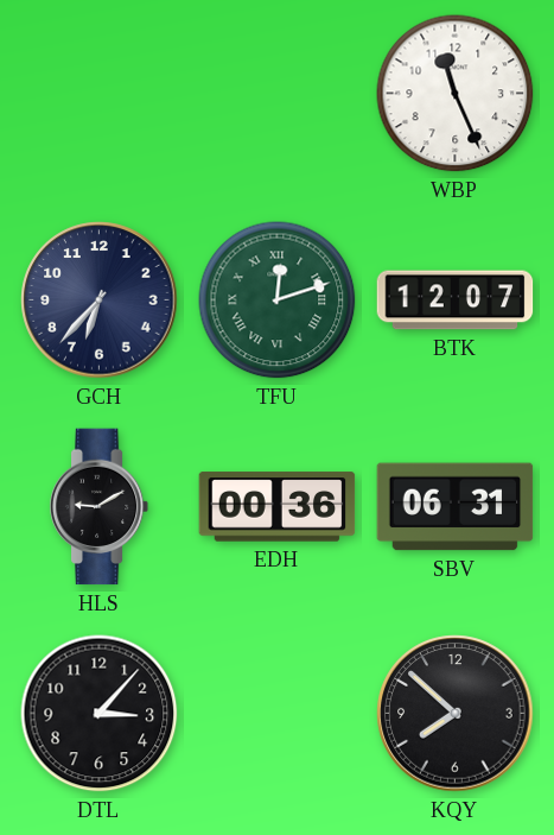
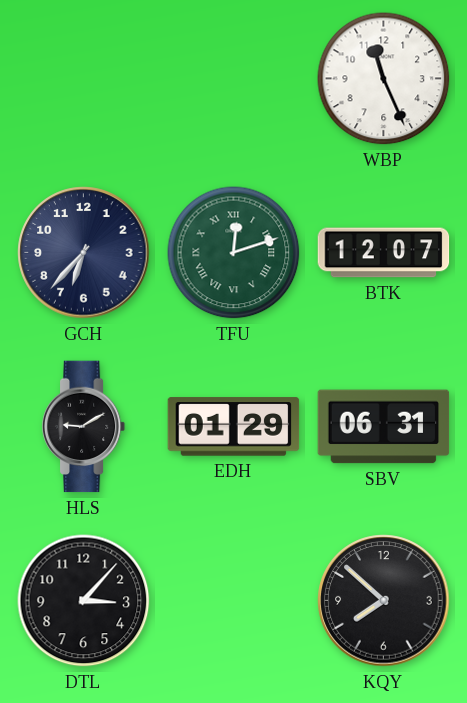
EDH: 00:36 -> 01:29
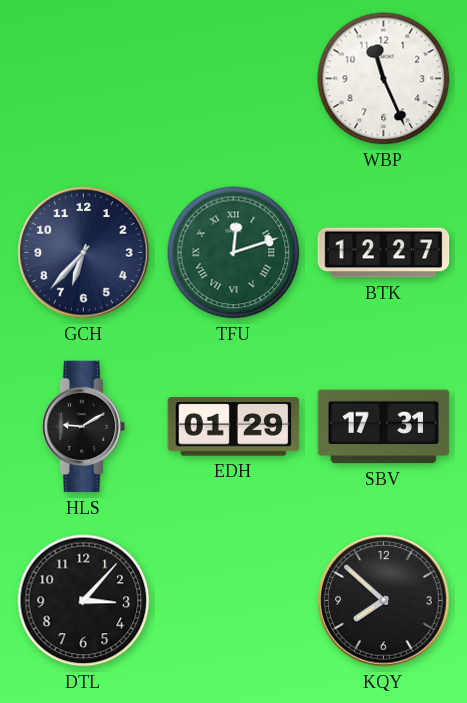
BTK: 12:07 -> 12:27
SBV: 06:31 -> 17:31
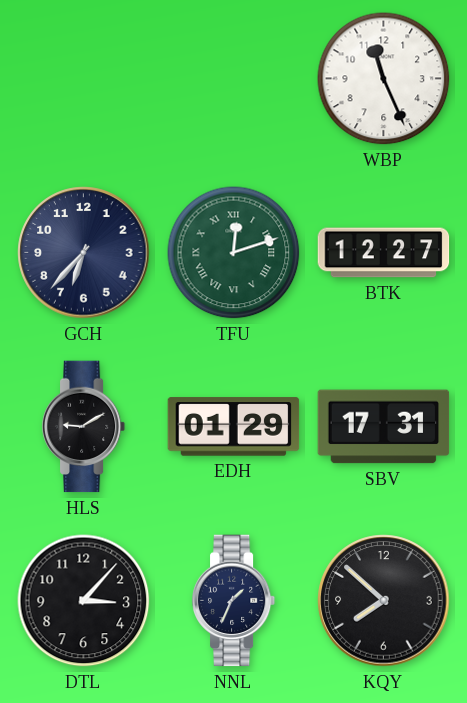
NNL: none -> 1:34
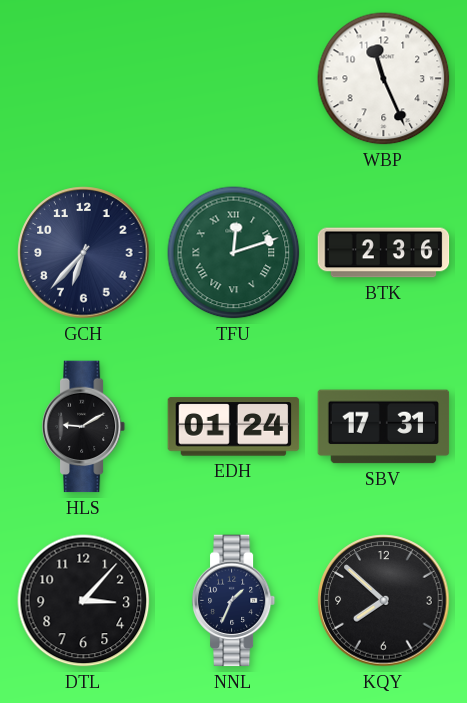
BTK: 12:27 -> 2:36
EDH: 01:29 -> 01:24
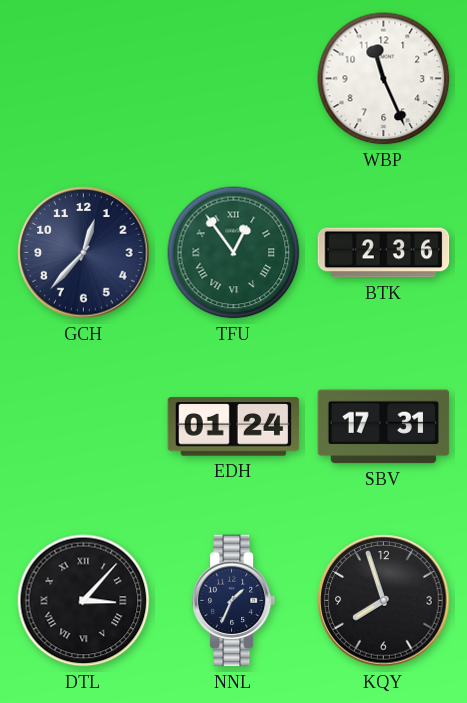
GCH: 6:37 -> 12:37
TFU: 12:12 -> 12:54
HLS: 9:10 -> none
DTL numerals: Arabic -> Roman
KQY: 7:52 -> 7:57
